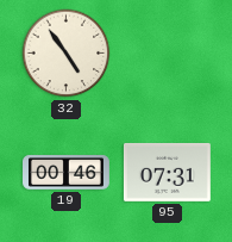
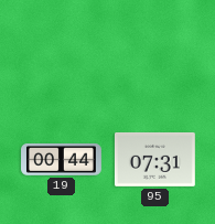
32: 4:54 -> none
19: 00:46 -> 00:44
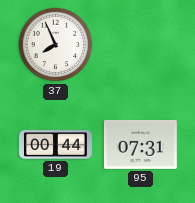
37: none -> 7:56
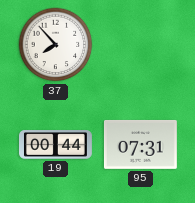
37: 7:56 -> 7:53
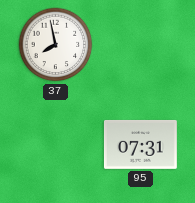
37: 7:53 -> 7:58
19: 00:44 -> none
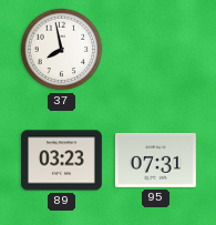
89: none -> 03:23
